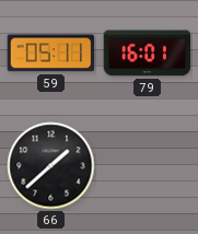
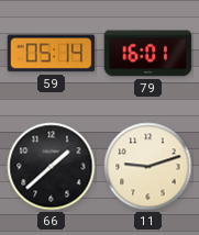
59: 05:11 -> 05:14
11: none -> 9:12
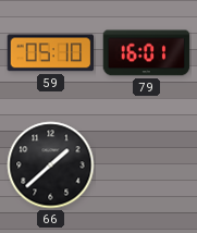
59: 05:14 -> 05:10
11: 9:12 -> none
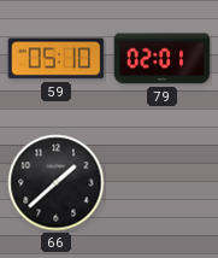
79: 16:01 -> 02:01
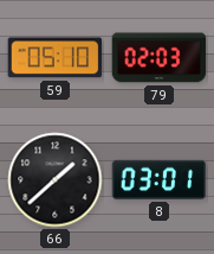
79: 02:01 -> 02:03
8: none -> 03:01
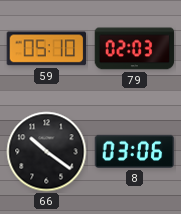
66: 1:38 -> 10:21
8: 03:01 -> 03:06
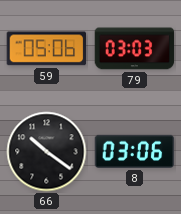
59: 05:10 -> 05:06
79: 02:03 -> 03:03
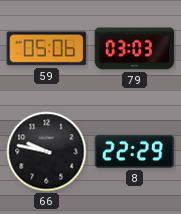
66: 10:21 -> 9:47
8: 03:06 -> 22:29
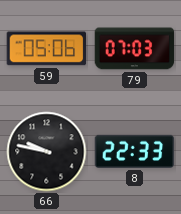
79: 03:03 -> 07:03
8: 22:29 -> 22:33
